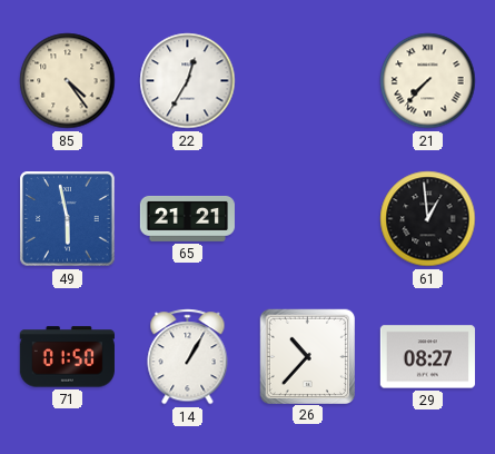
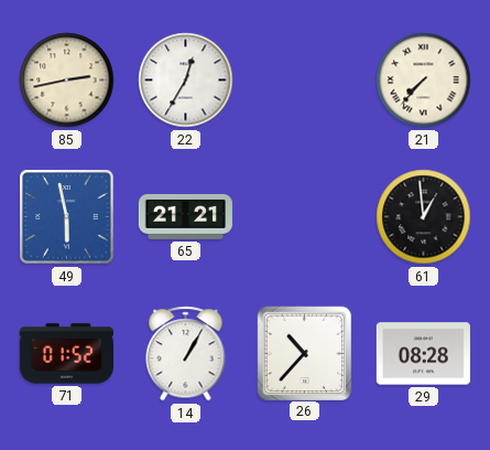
85: 4:24 -> 2:43
71: 01:50 -> 01:52
29: 08:27 -> 08:28
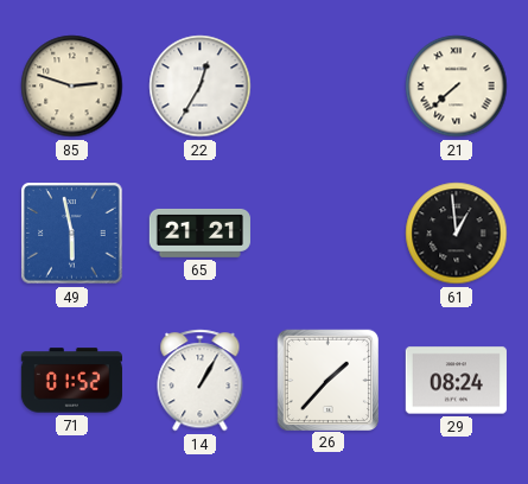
85: 2:43 -> 2:48
21: 7:37 -> 7:38
26: 10:37 -> 1:37
29: 08:28 -> 08:24
